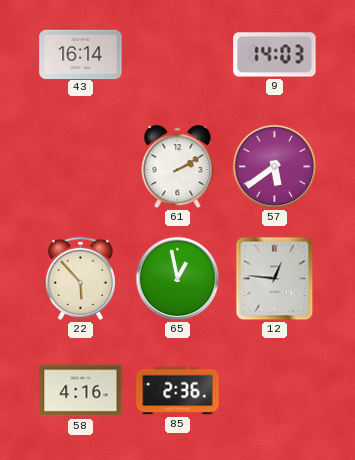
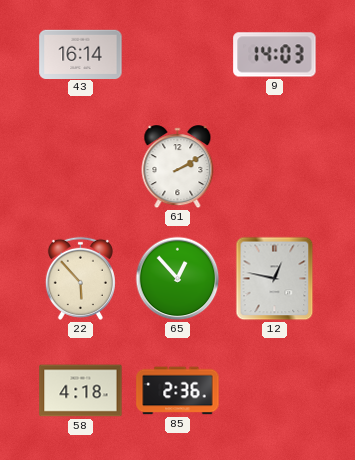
57: 5:39 -> none
65: 12:58 -> 12:53
12: 12:46 -> 12:47
58: 4:16 -> 4:18
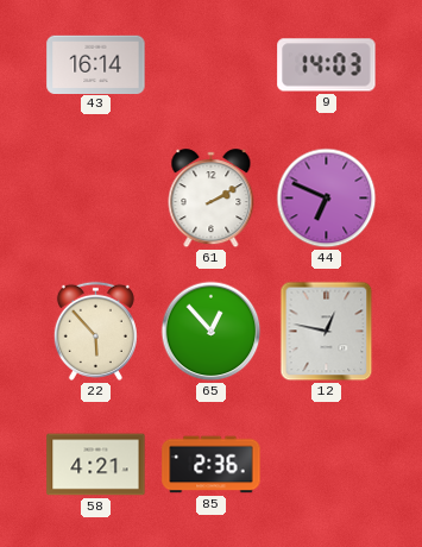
44: none -> 6:49
58: 4:18 -> 4:21
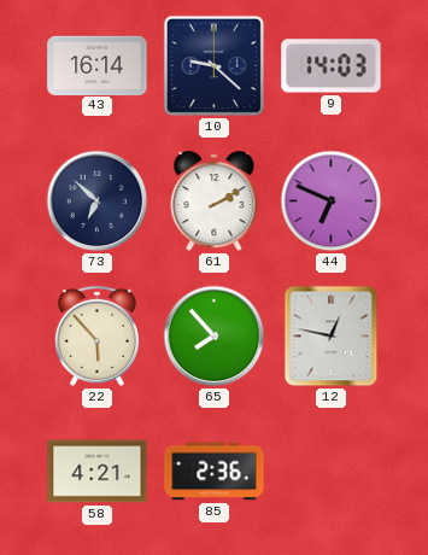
10: none -> 9:22
73: none -> 6:52
65: 12:53 -> 7:53
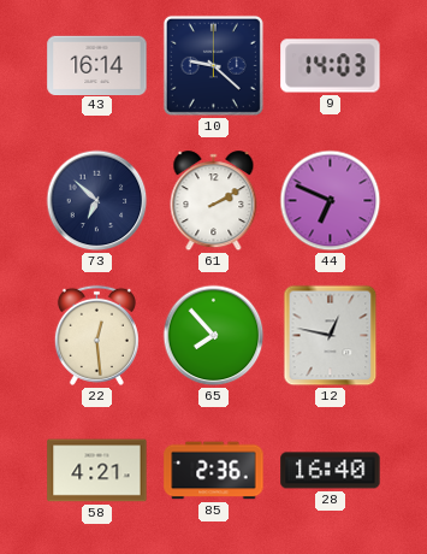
22: 5:53 -> 12:29
28: none -> 16:40
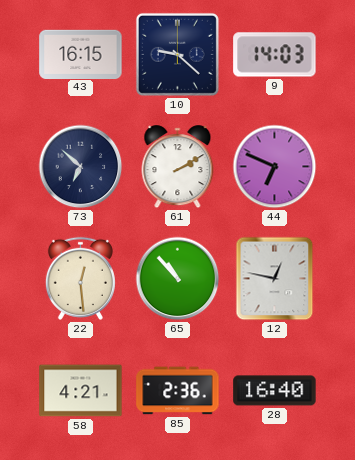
43: 16:14 -> 16:15
65: 7:53 -> 10:53
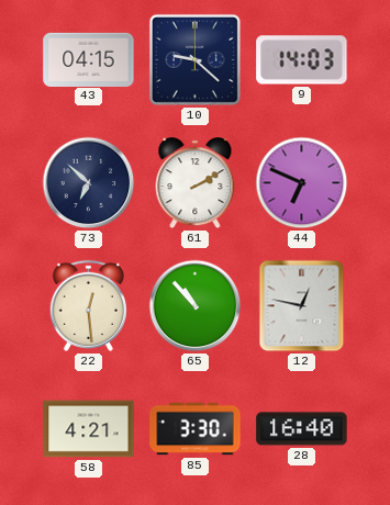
43: 16:15 -> 04:15
85: 2:36 -> 3:30
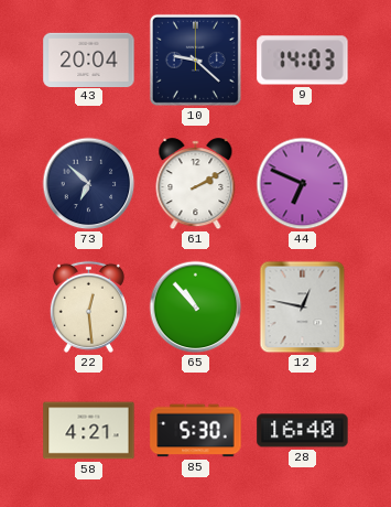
43: 04:15 -> 20:04
85: 3:30 -> 5:30
